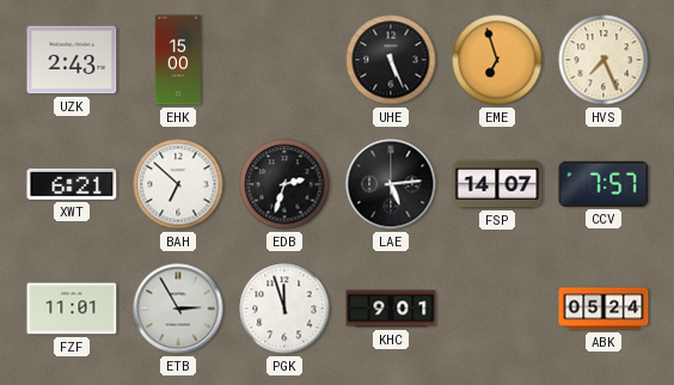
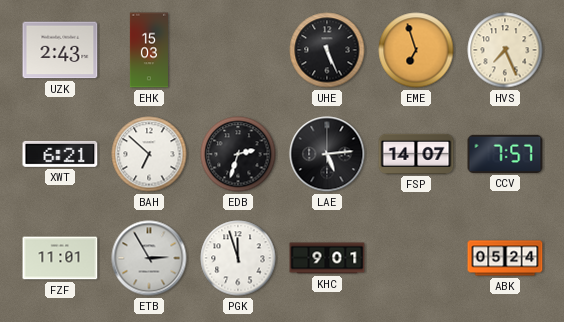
EHK: 15:00 -> 15:03
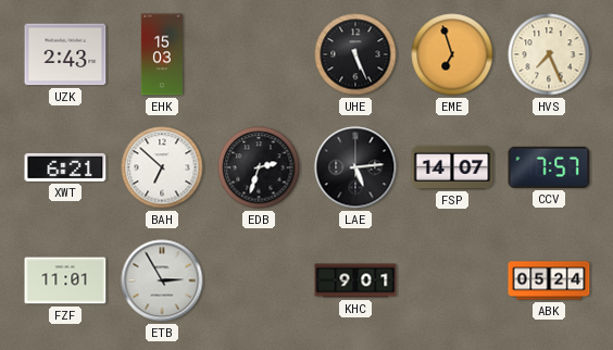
PGK: 11:57 -> none
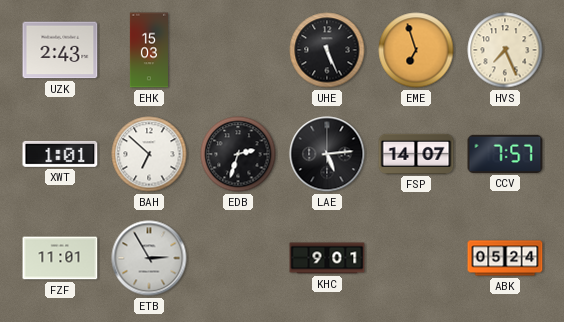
XWT: 6:21 -> 1:01
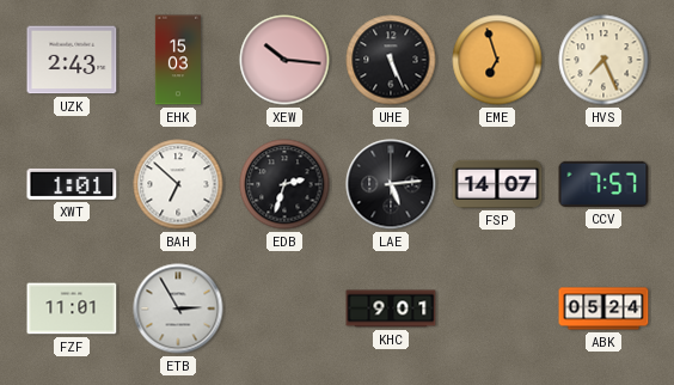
XEW: none -> 10:16
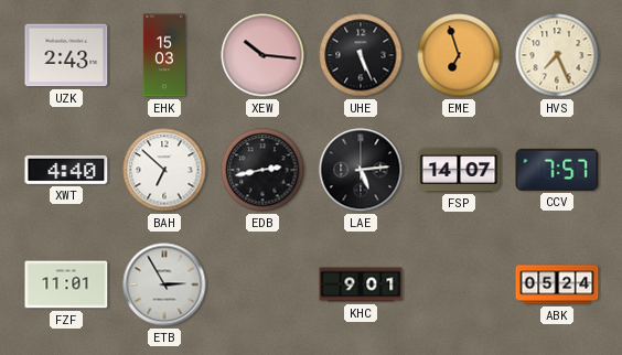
XWT: 1:01 -> 4:40
EDB: 2:33 -> 2:43
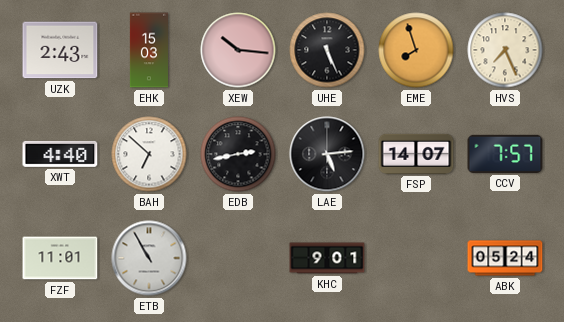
EME: 6:57 -> 7:57
ETB: 2:55 -> 10:55
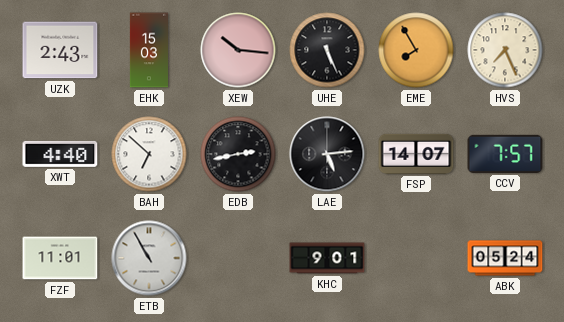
EME: 7:57 -> 7:55
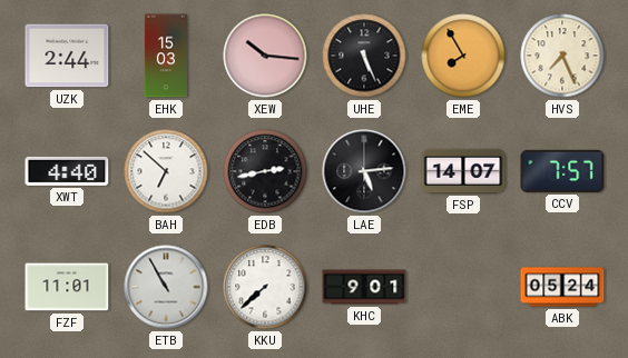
UZK: 2:43 -> 2:44
KKU: none -> 7:38
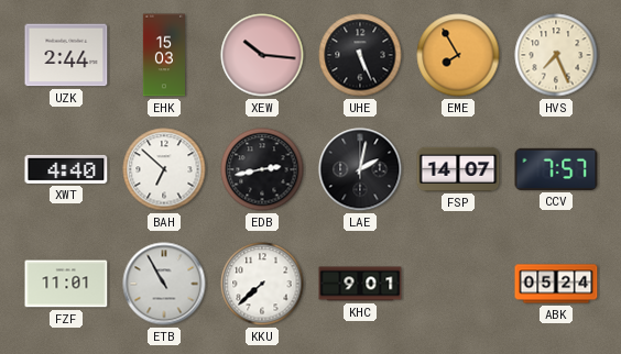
LAE: 5:14 -> 2:02
